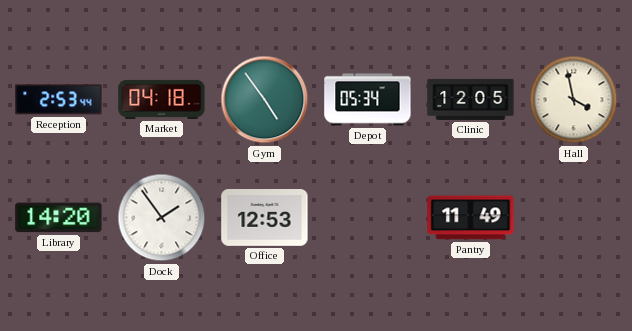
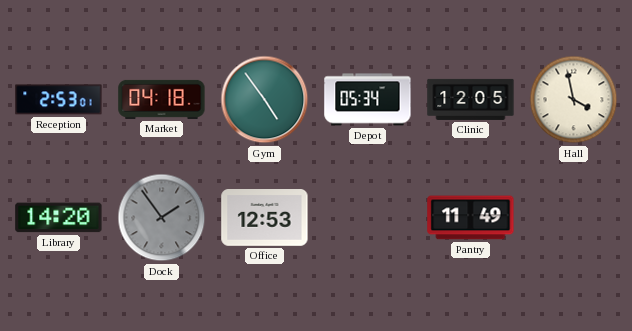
Reception: 2:53:44 -> 2:53:01
Dock dial: white -> grey
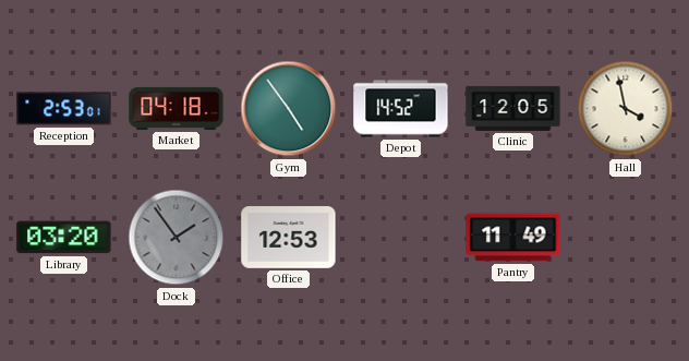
Depot: 05:34 -> 14:52
Library: 14:20 -> 03:20
